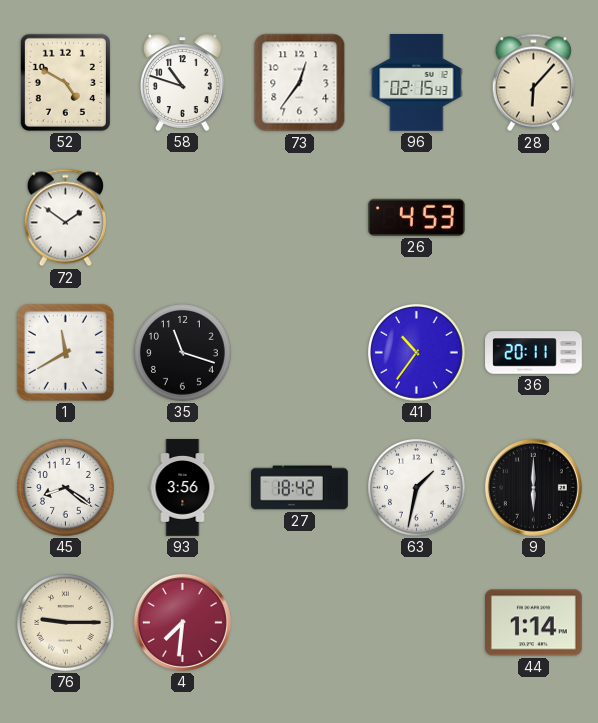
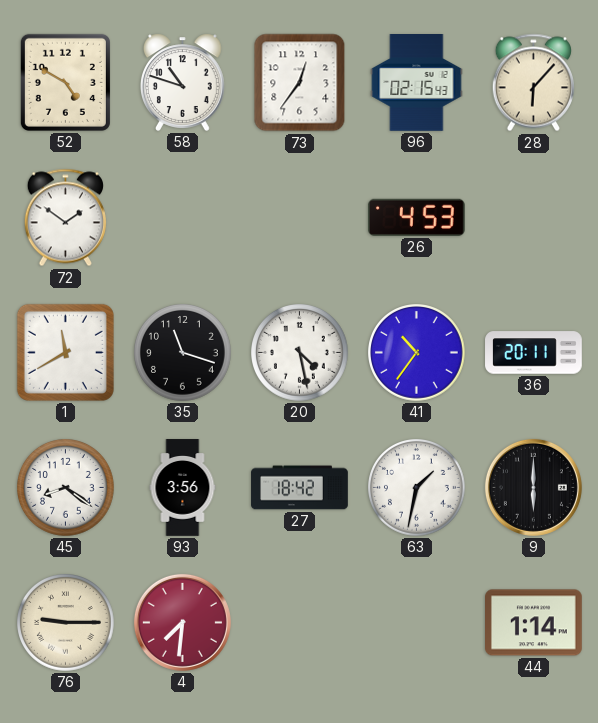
20: none -> 4:28
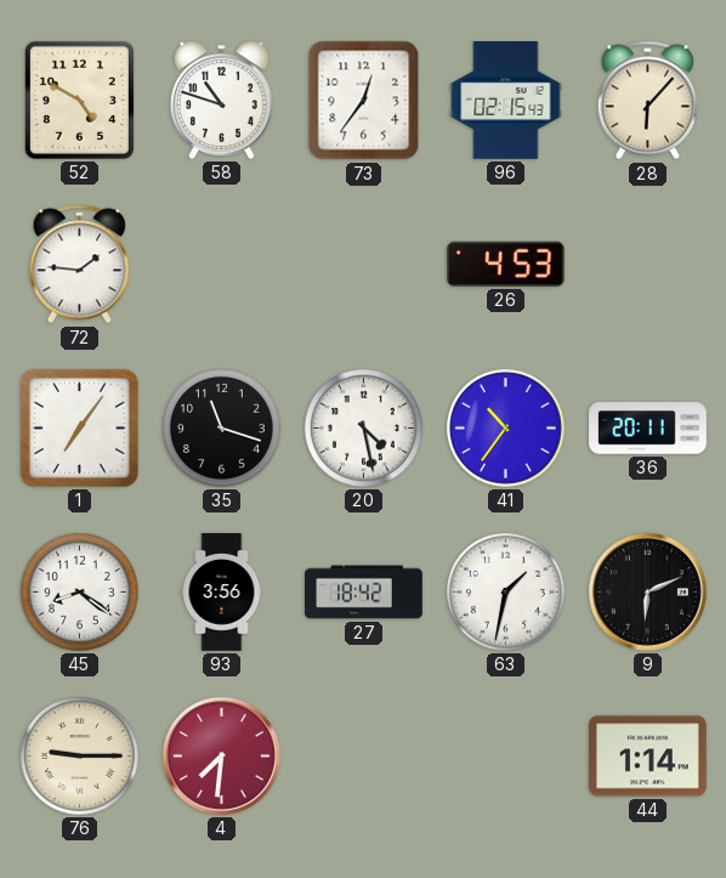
72: 1:51 -> 1:46
1: 11:40 -> 7:06
9: 6:00 -> 6:11
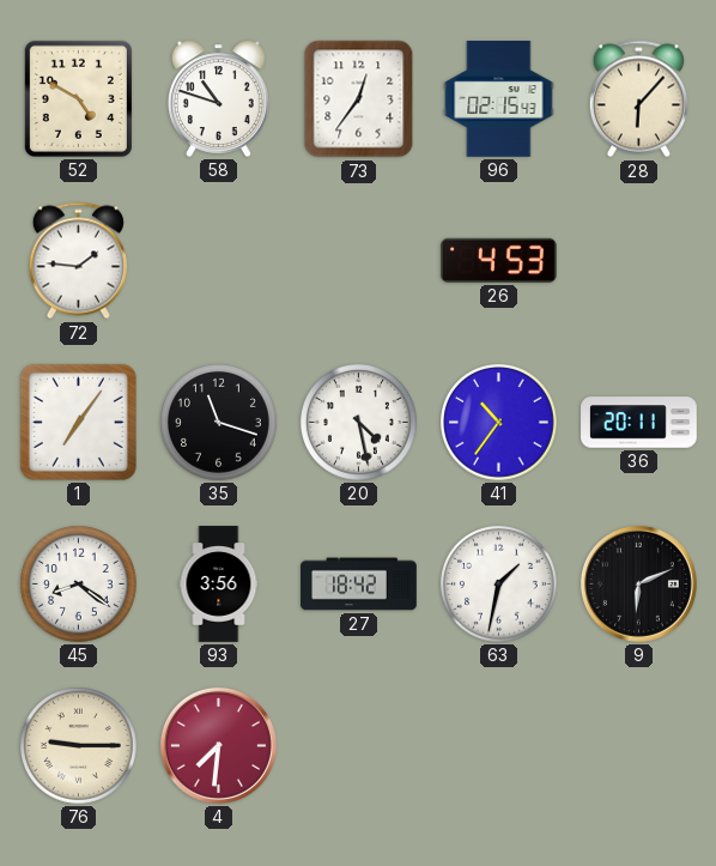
44: 1:14 -> none
